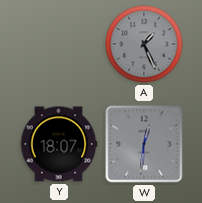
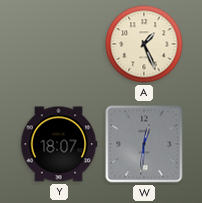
A dial: grey -> cream
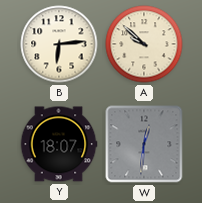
B: none -> 6:14
A: 1:26 -> 9:52
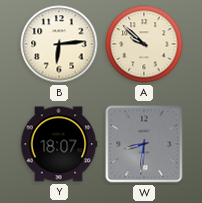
W: 12:31 -> 8:31
